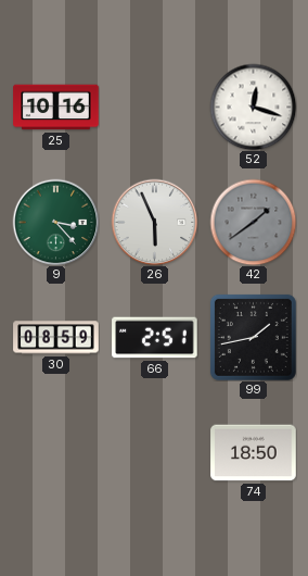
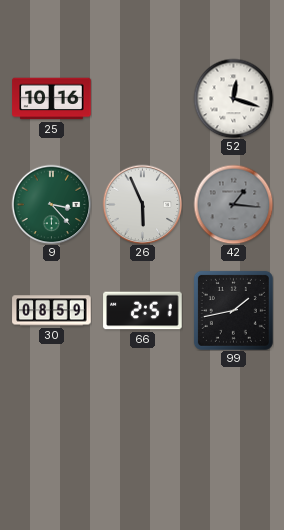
42: 1:39 -> 1:16
74: 18:50 -> none
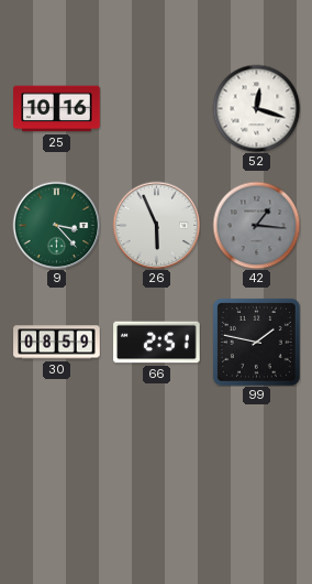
99: 1:43 -> 1:47
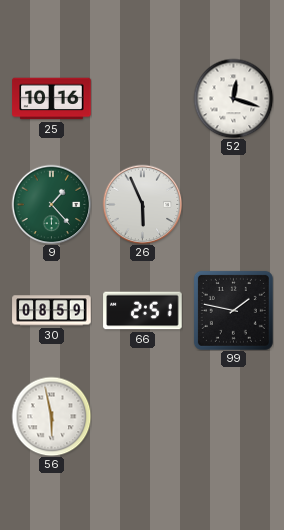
9: 3:23 -> 1:23
42: 1:16 -> none
56: none -> 5:58
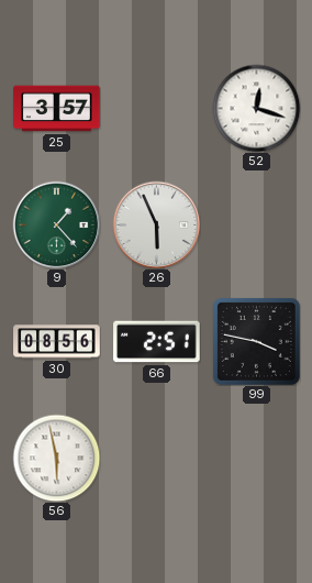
25: 10:16 -> 3:57
30: 08:59 -> 08:56
99: 1:47 -> 3:47
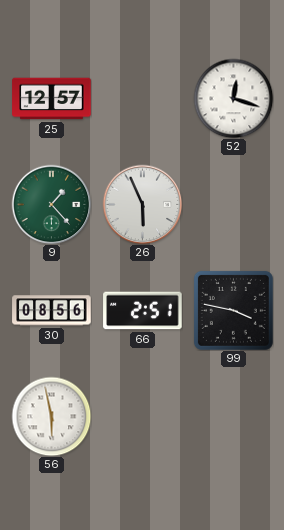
25: 3:57 -> 12:57
